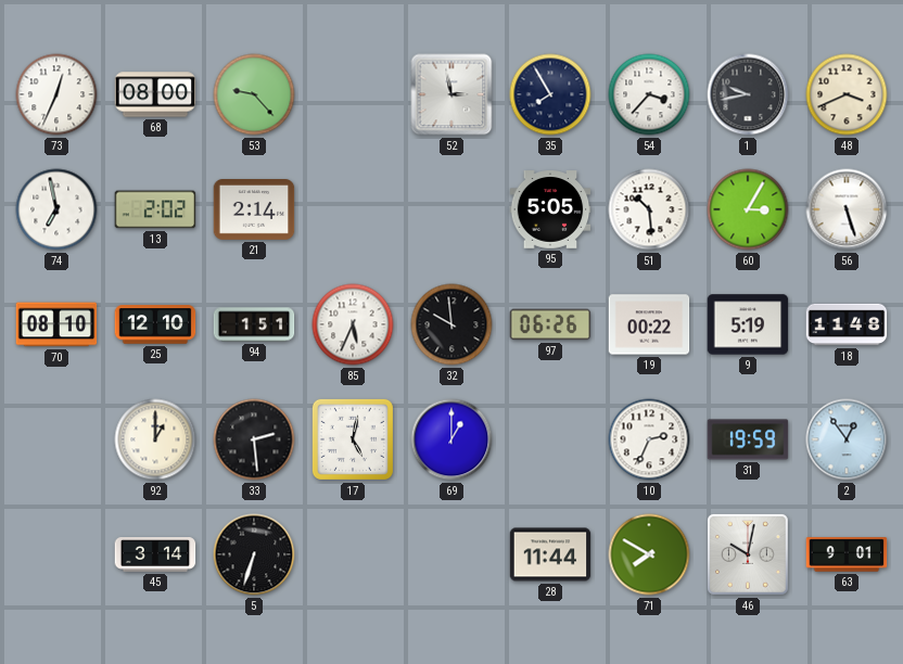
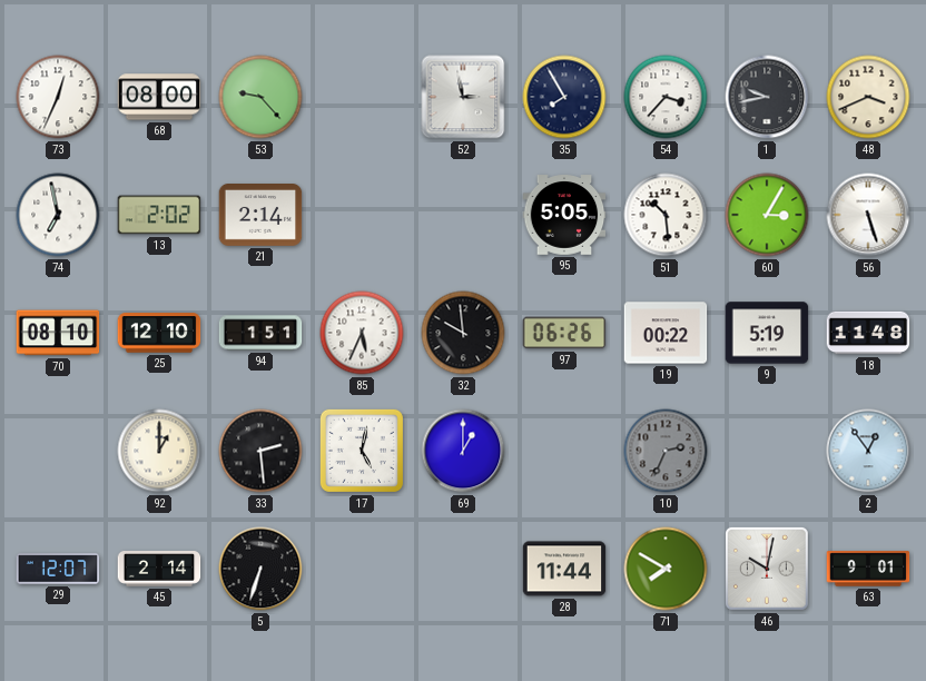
10 dial: white -> grey
31: 19:59 -> none
29: none -> 12:07
45: 3:14 -> 2:14
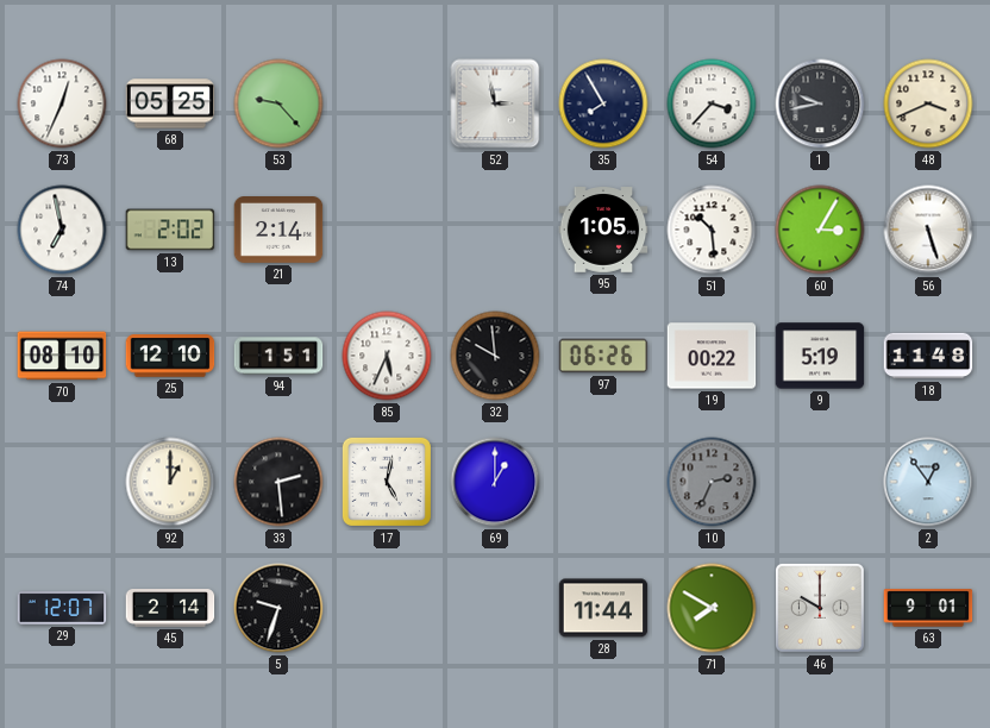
68: 08:00 -> 05:25
95: 5:05 -> 1:05
5: 6:33 -> 9:33
46: 10:02 -> 10:00
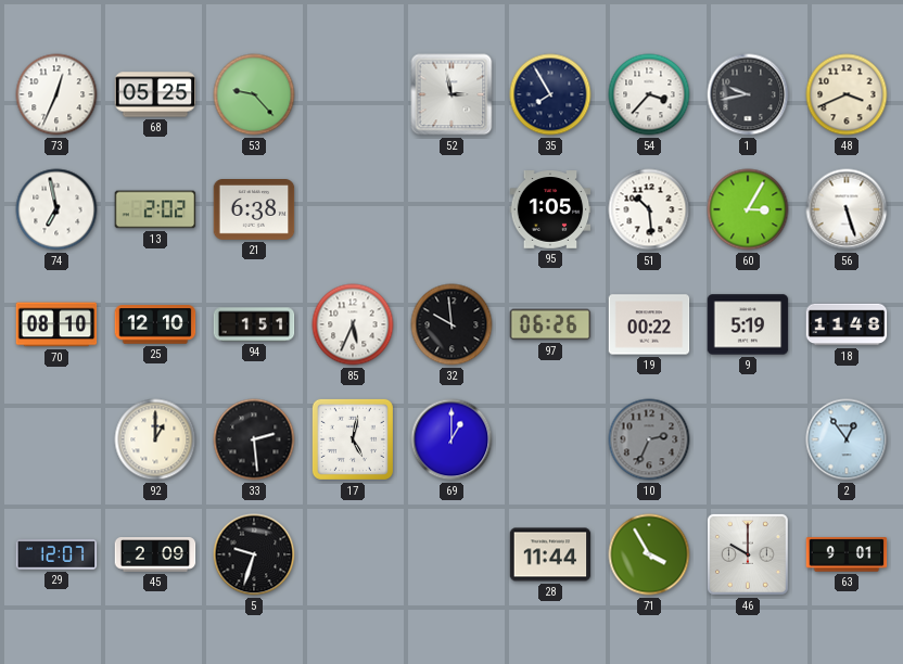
21: 2:14 -> 6:38
45: 2:14 -> 2:09
71: 7:50 -> 3:55
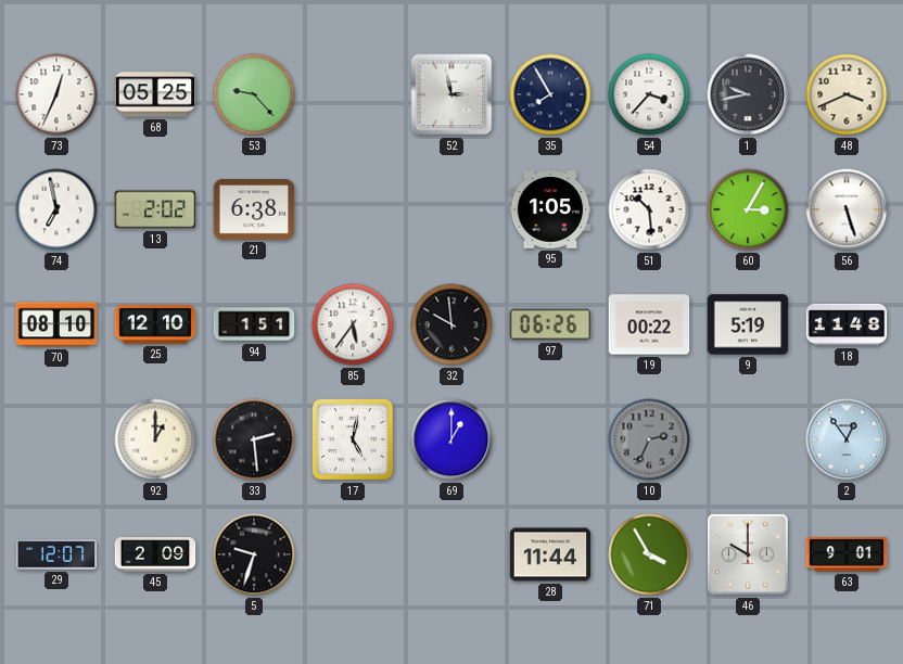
85: 5:34 -> 5:36
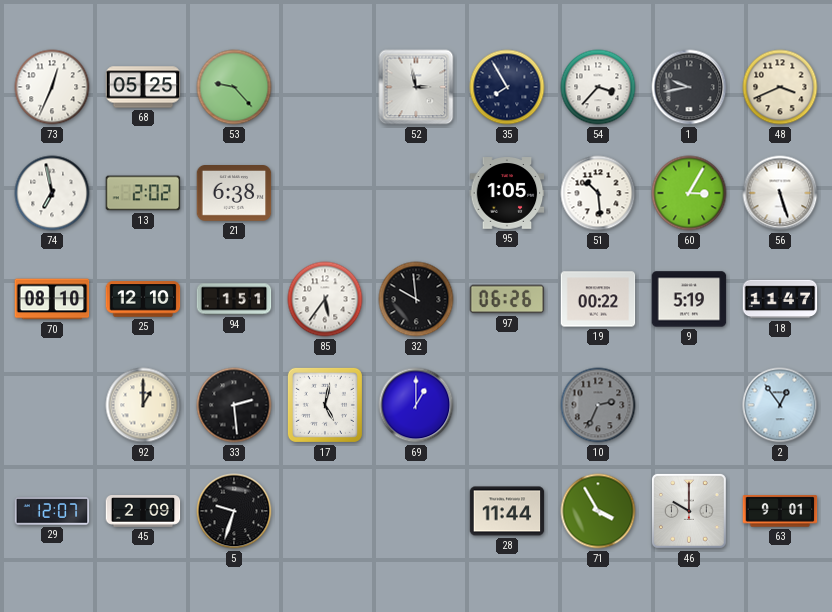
18: 11:48 -> 11:47
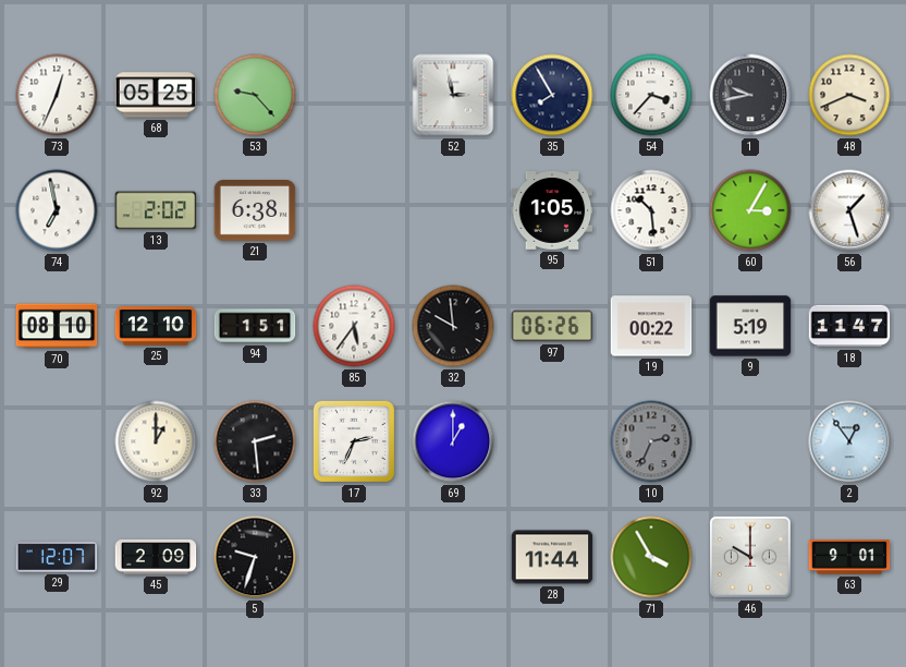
56: 5:27 -> 1:27
17: 5:02 -> 2:34
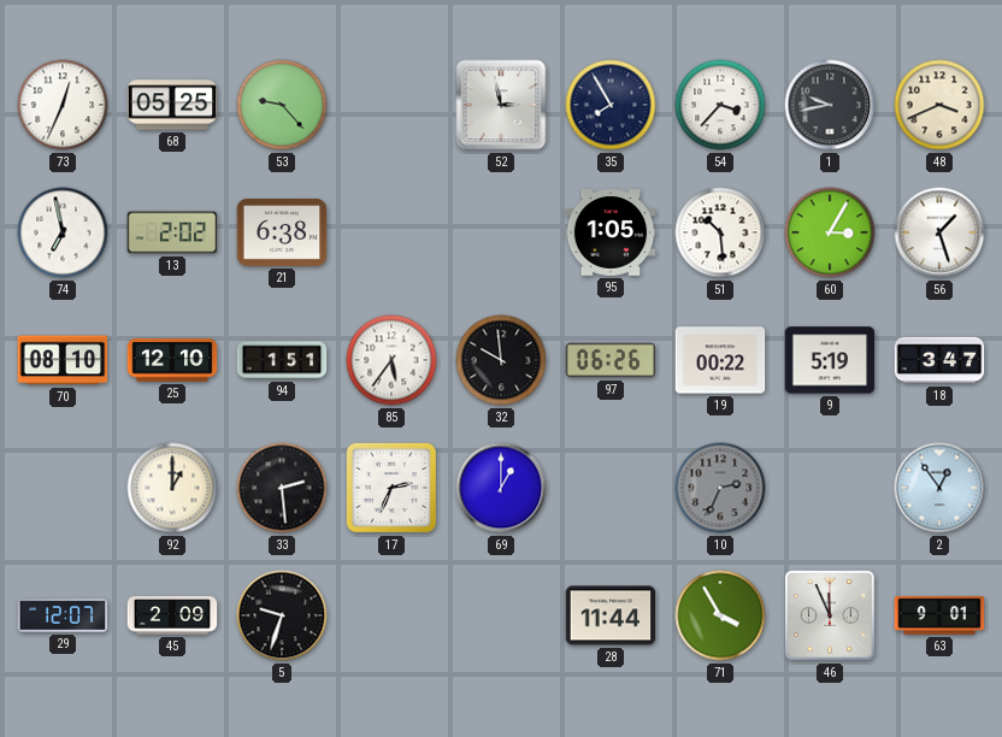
18: 11:47 -> 3:47
46: 10:00 -> 11:56
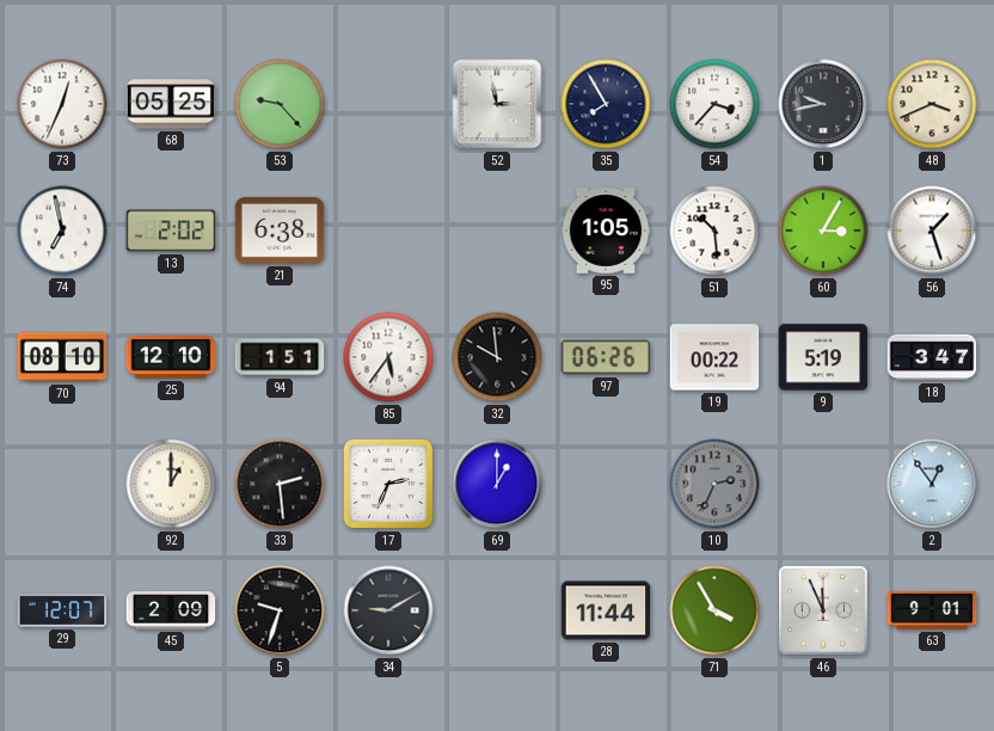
34: none -> 9:10
